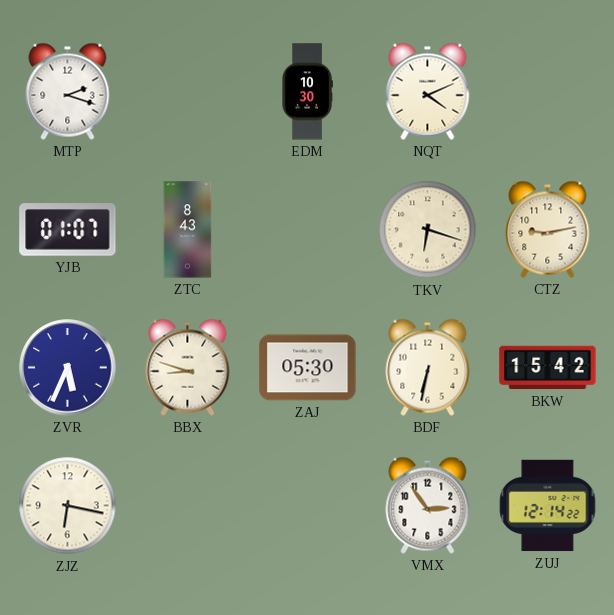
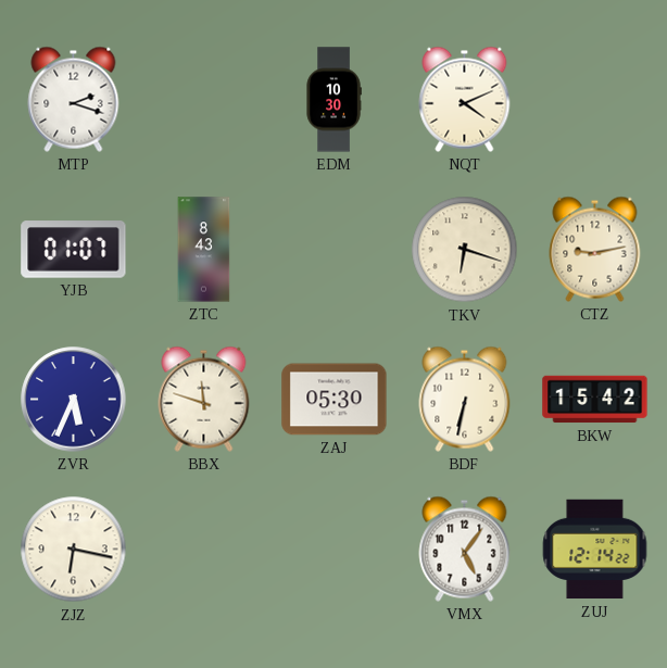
BBX: 8:48 -> 11:48
VMX: 2:54 -> 5:06
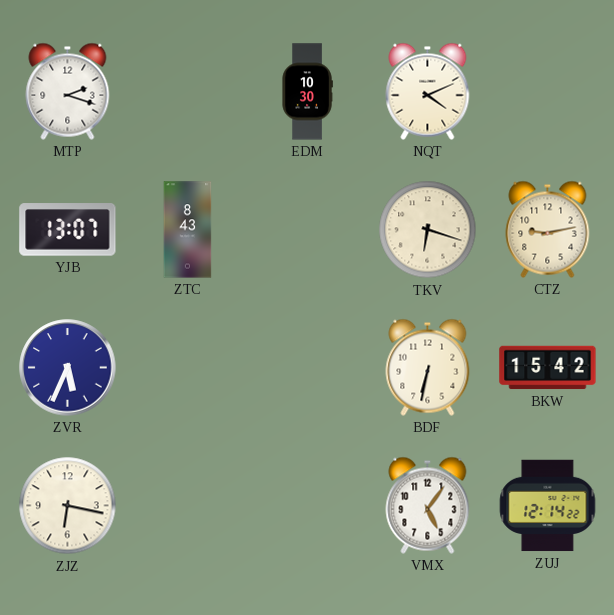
YJB: 01:07 -> 13:07
BBX: 11:48 -> none
ZAJ: 05:30 -> none
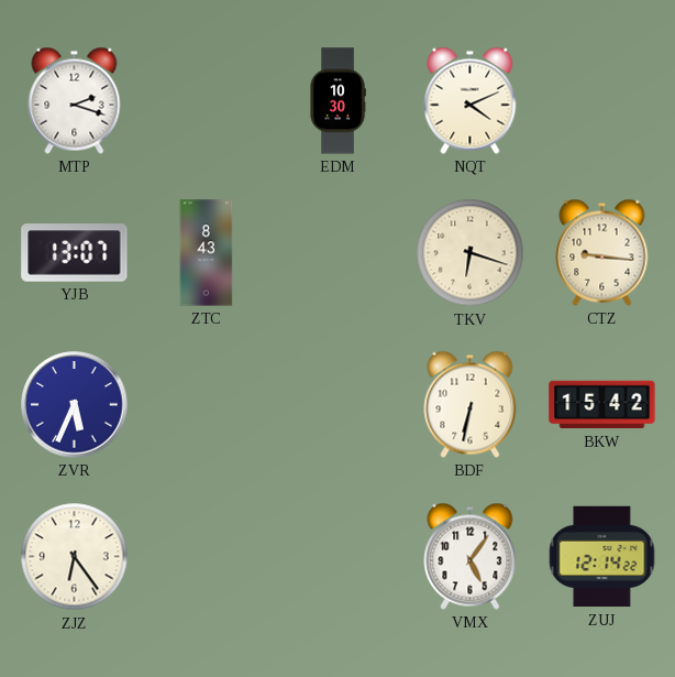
CTZ: 9:13 -> 9:16
ZJZ: 6:17 -> 6:24
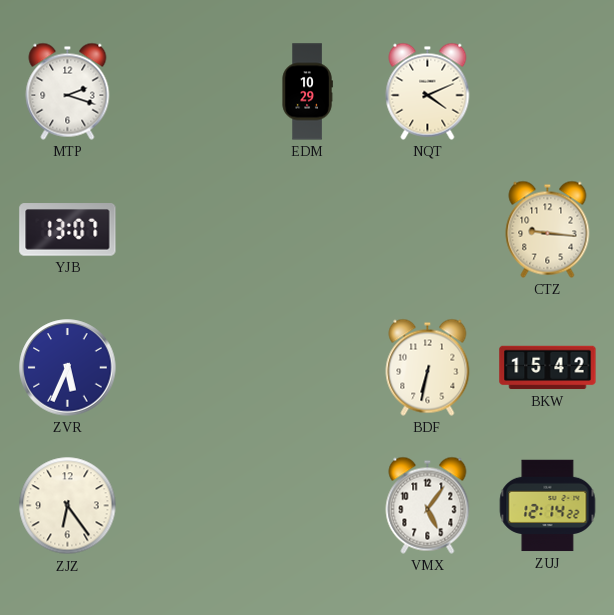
EDM: 10:30 -> 10:29
ZTC: 8:43 -> none
TKV: 6:18 -> none
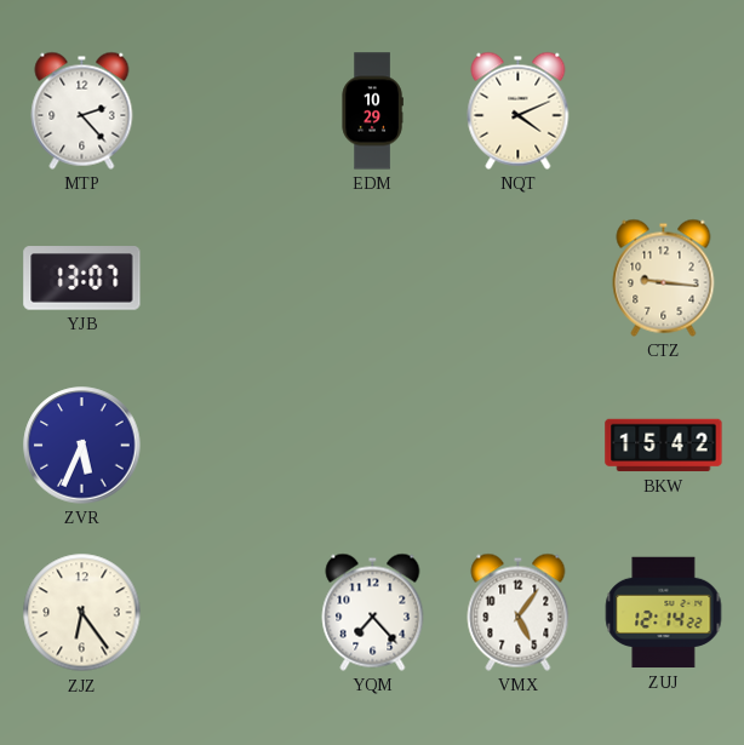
MTP: 2:18 -> 2:23
BDF: 6:32 -> none
YQM: none -> 7:23
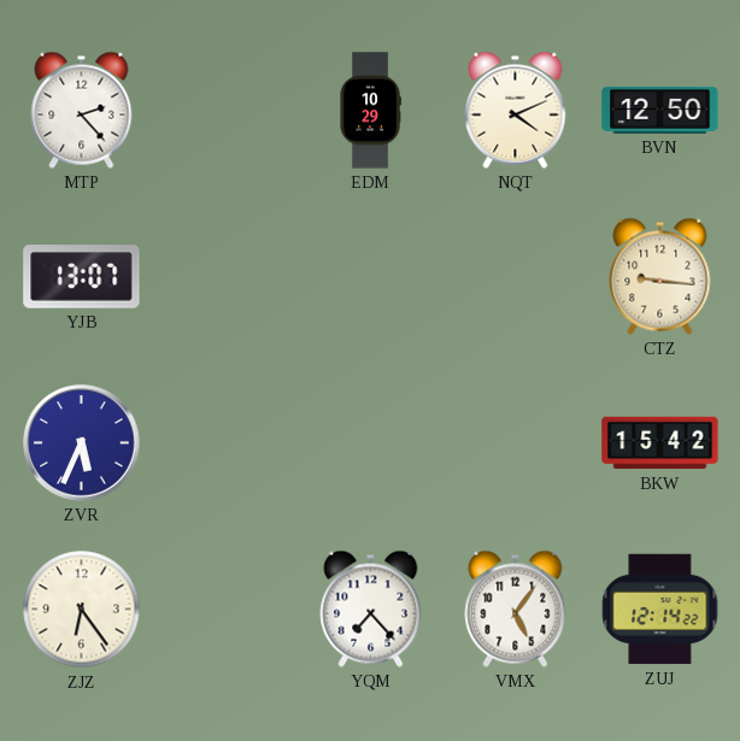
BVN: none -> 12:50
